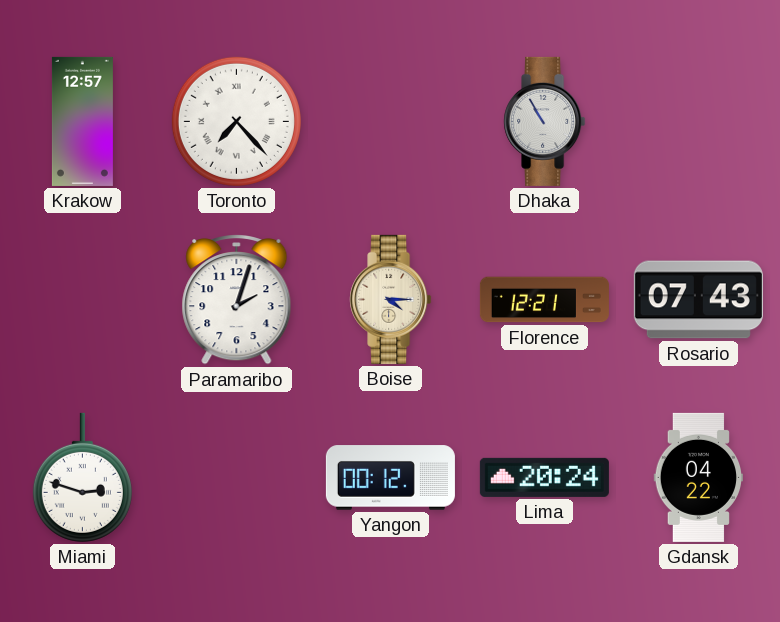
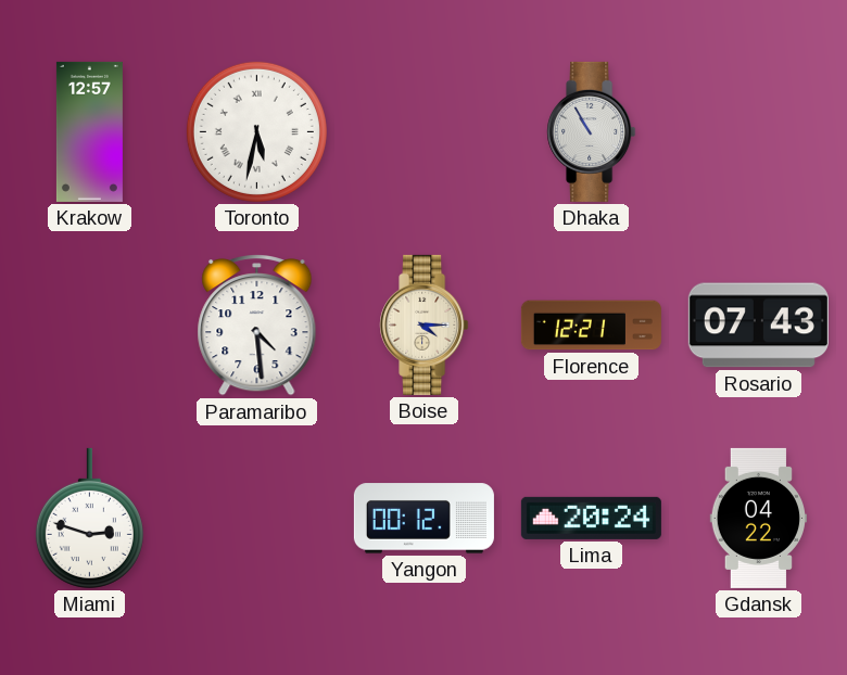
Toronto: 7:23 -> 5:32
Paramaribo: 2:03 -> 4:29
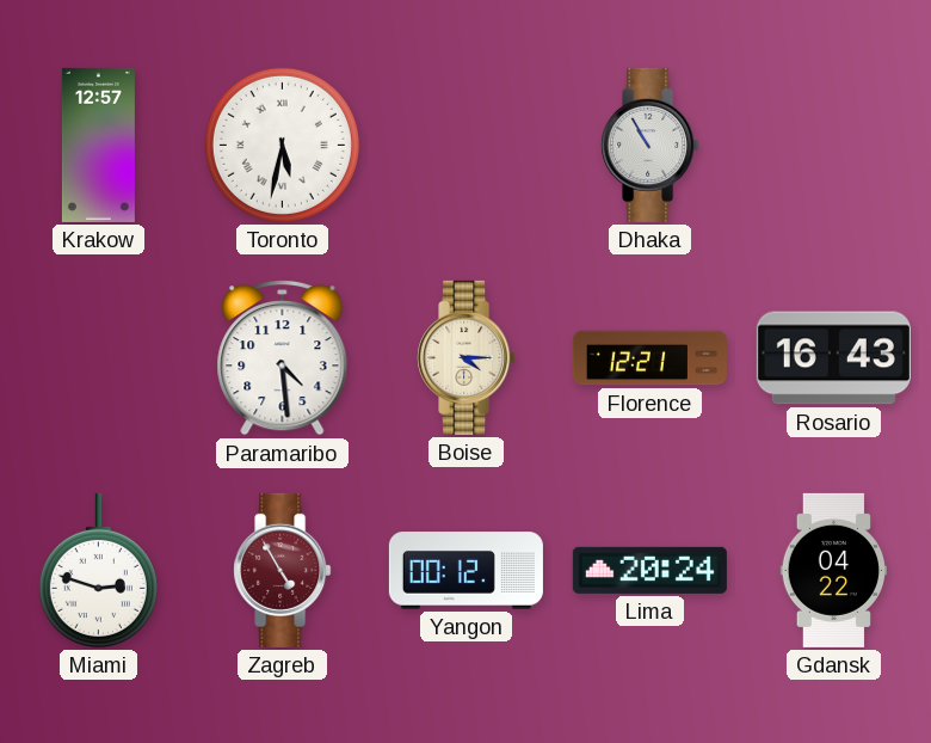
Rosario: 07:43 -> 16:43
Zagreb: none -> 4:55
